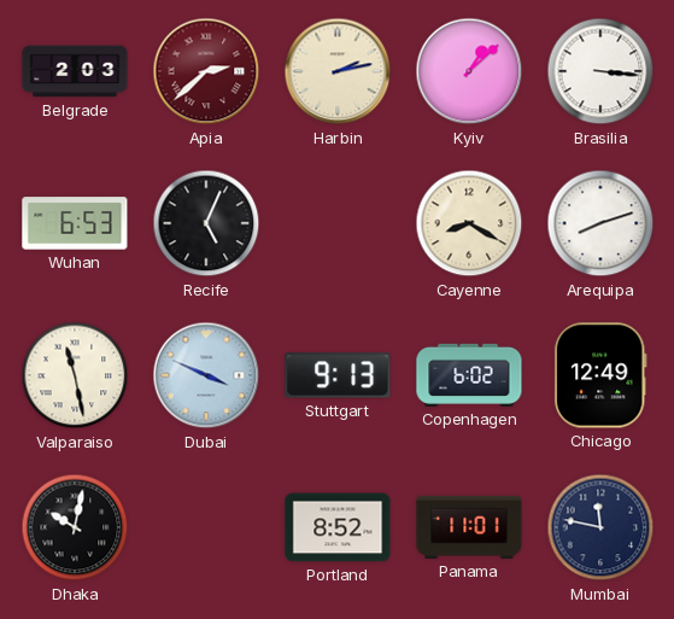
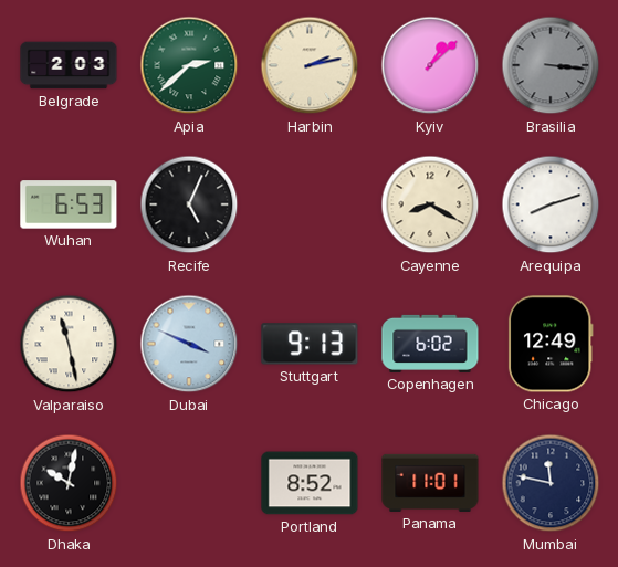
Apia dial: burgundy -> green
Brasilia dial: white -> grey
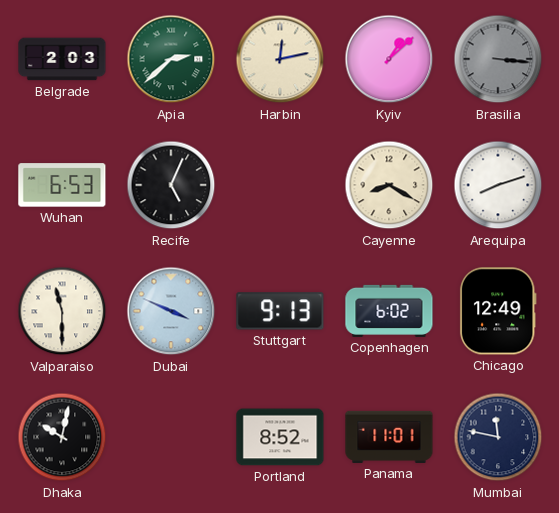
Harbin: 2:13 -> 12:13
Valparaiso: 11:28 -> 11:30
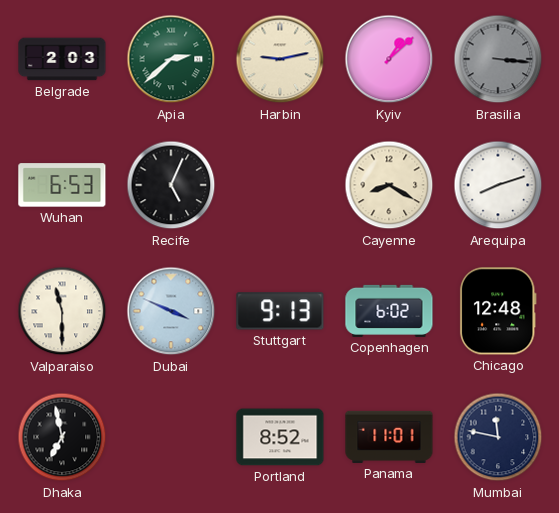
Harbin: 12:13 -> 9:13
Chicago: 12:49 -> 12:48
Dhaka: 10:02 -> 6:58
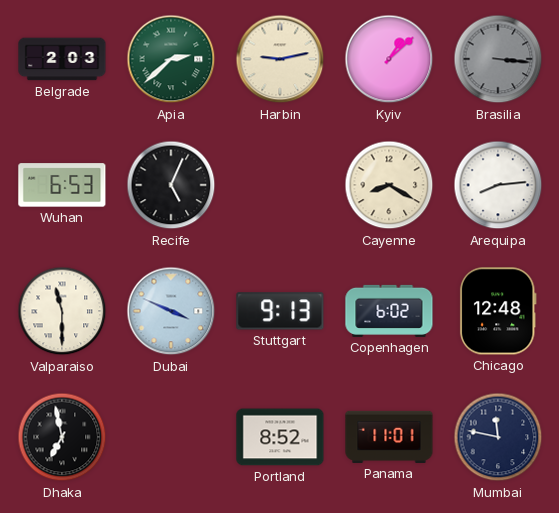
Arequipa: 8:12 -> 8:14
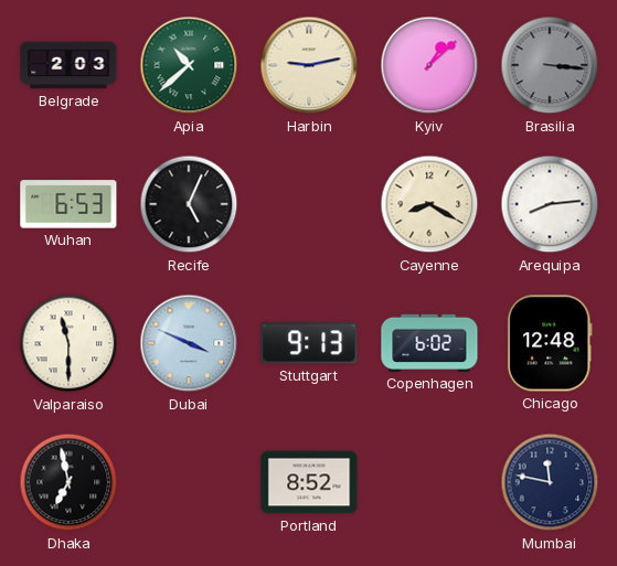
Apia: 2:38 -> 10:38
Panama: 11:01 -> none
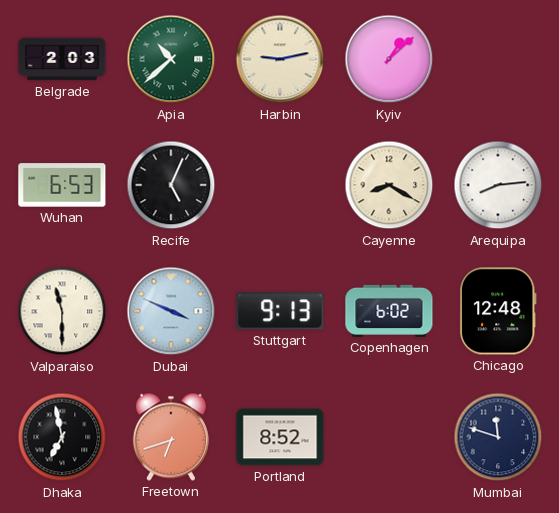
Brasilia: 3:16 -> none
Freetown: none -> 6:42
Mumbai: 11:47 -> 11:48
